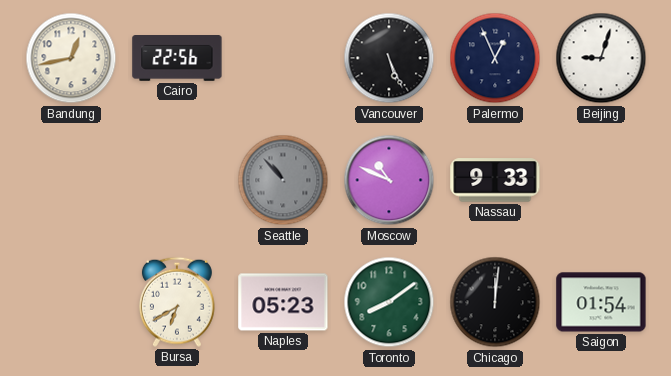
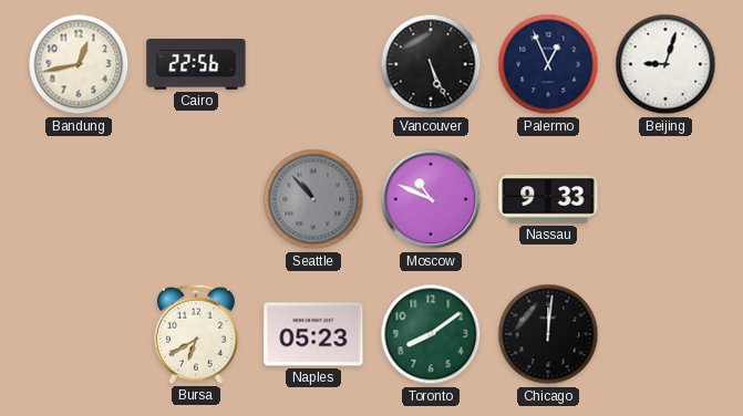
Saigon: 01:54 -> none
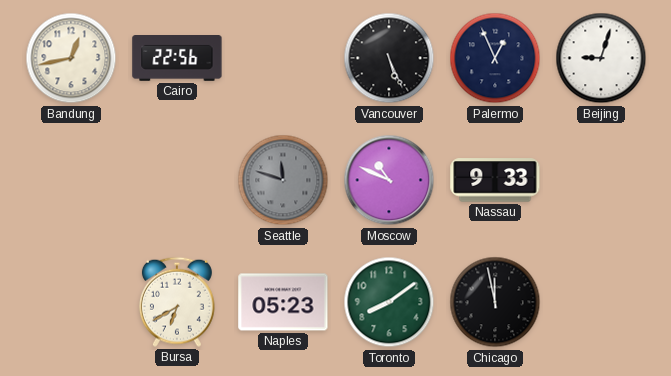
Seattle: 10:53 -> 11:48
Chicago: 12:01 -> 11:58
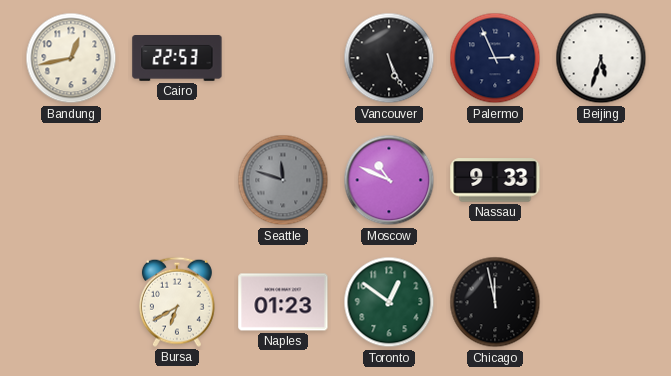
Cairo: 22:56 -> 22:53
Palermo: 12:56 -> 2:56
Beijing: 9:03 -> 5:33
Naples: 05:23 -> 01:23
Toronto: 8:09 -> 12:51
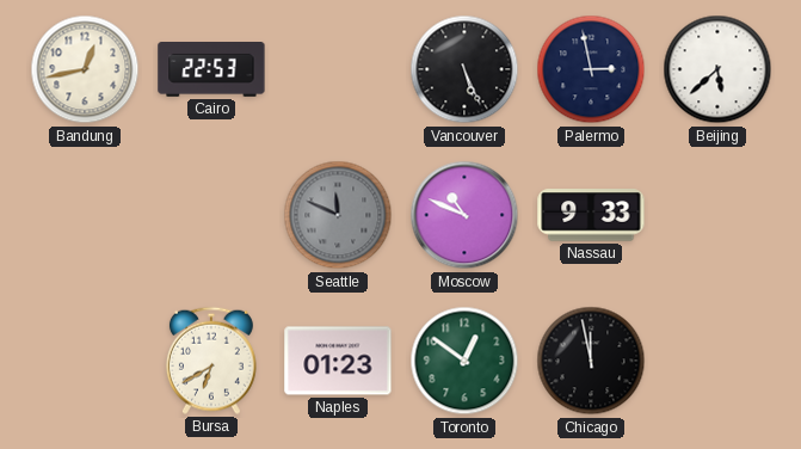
Palermo: 2:56 -> 2:58
Beijing: 5:33 -> 5:38
Seattle: 11:48 -> 11:49
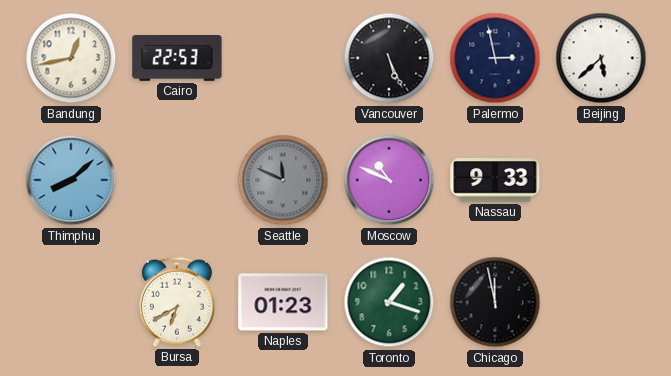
Thimphu: none -> 8:08
Toronto: 12:51 -> 1:18
